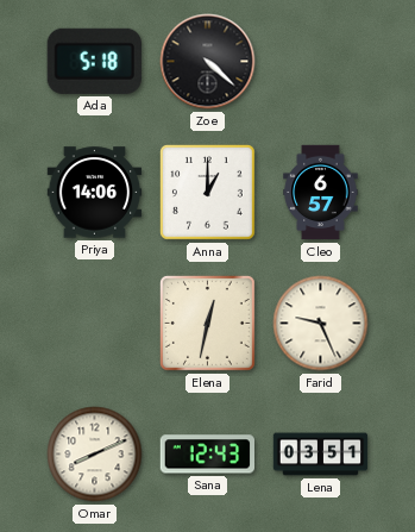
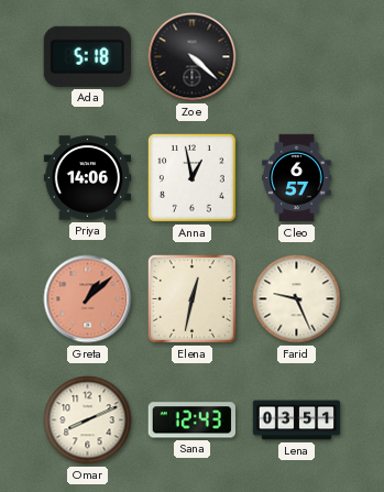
Anna: 1:00 -> 12:58
Greta: none -> 1:08
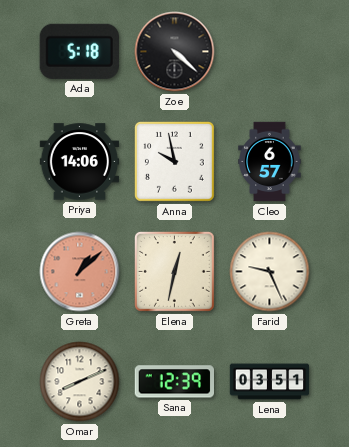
Anna: 12:58 -> 9:58
Sana: 12:43 -> 12:39
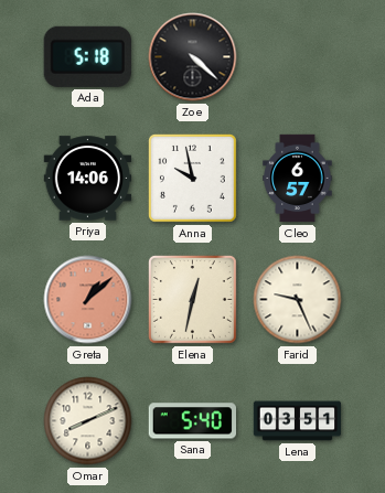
Sana: 12:39 -> 5:40
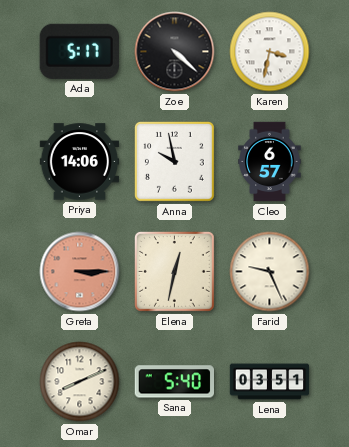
Ada: 5:18 -> 5:17
Karen: none -> 3:32
Greta: 1:08 -> 3:15
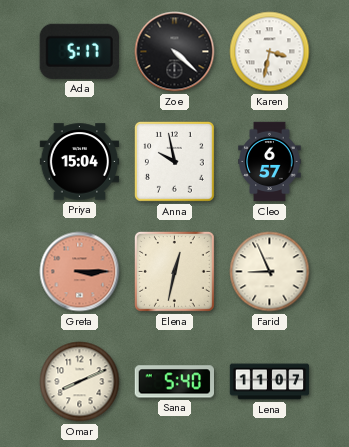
Priya: 14:06 -> 15:04
Farid: 9:26 -> 8:56
Lena: 03:51 -> 11:07
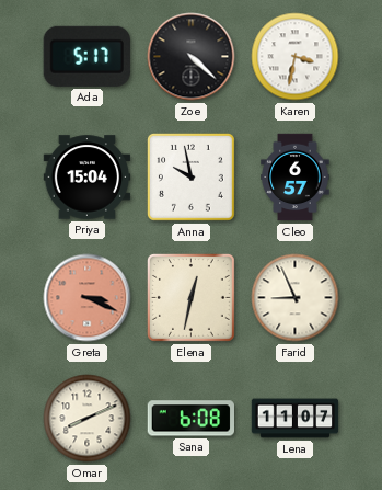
Greta: 3:15 -> 3:19
Sana: 5:40 -> 6:08
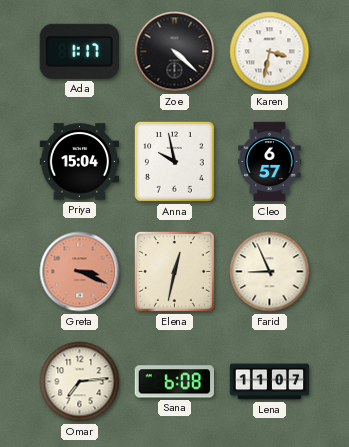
Ada: 5:17 -> 1:17
Omar: 8:11 -> 7:14
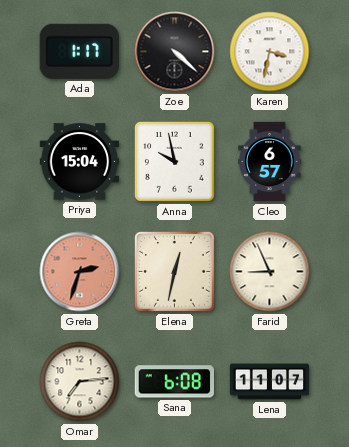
Greta: 3:19 -> 2:33
